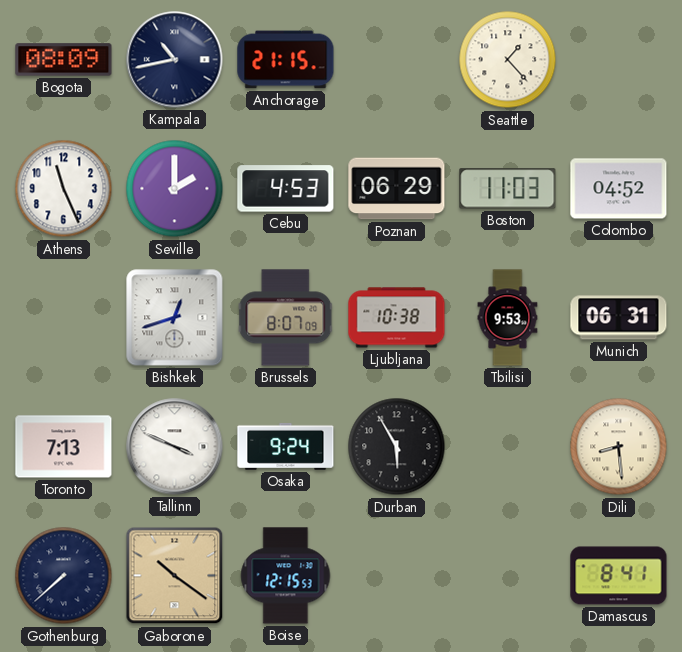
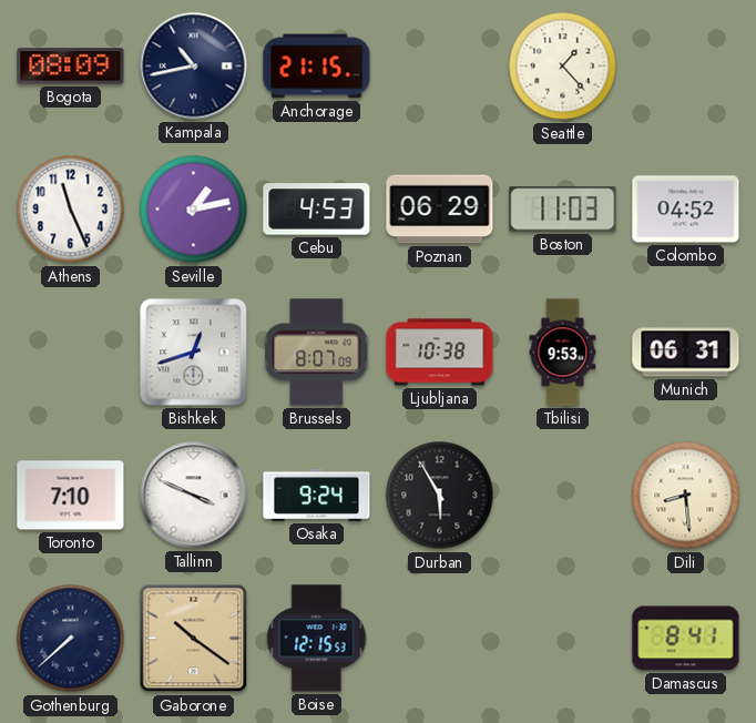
Seville: 2:00 -> 1:13
Toronto: 7:13 -> 7:10
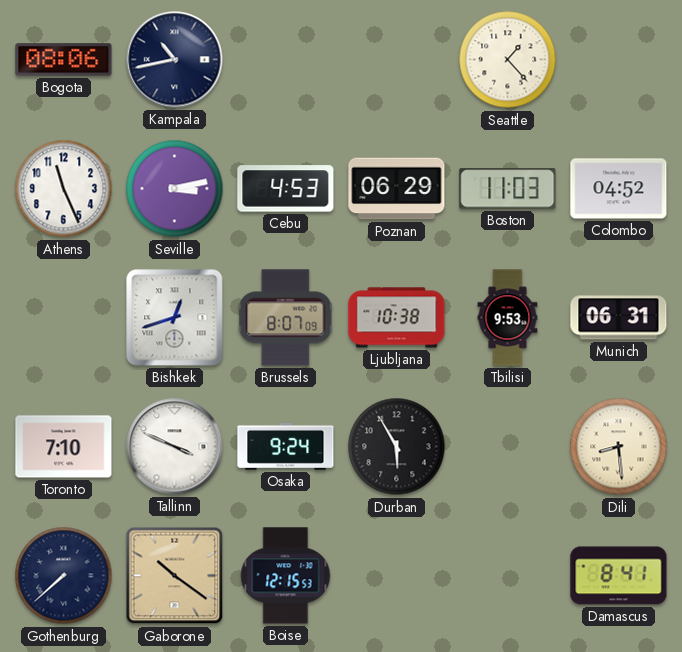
Bogota: 08:09 -> 08:06
Anchorage: 21:15 -> none
Seville: 1:13 -> 3:13
